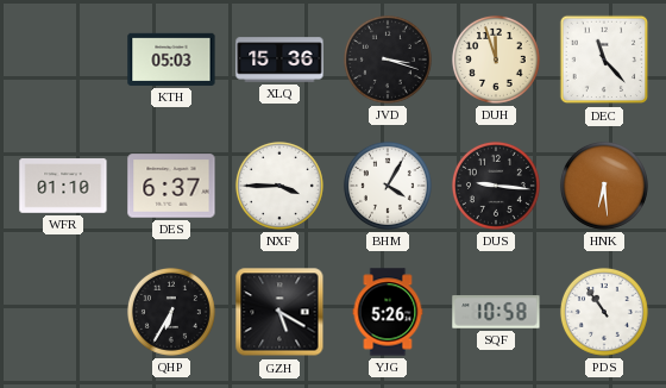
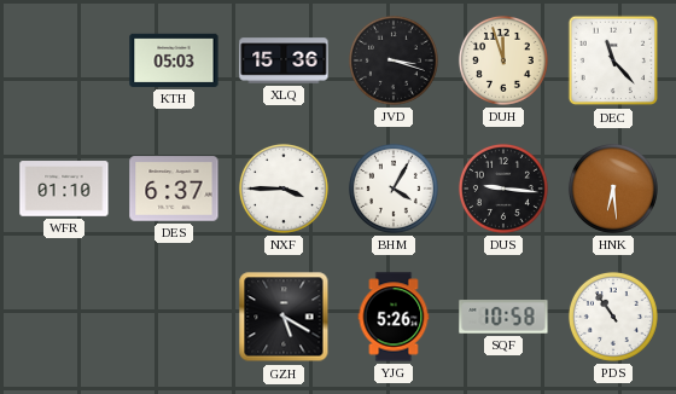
QHP: 6:35 -> none
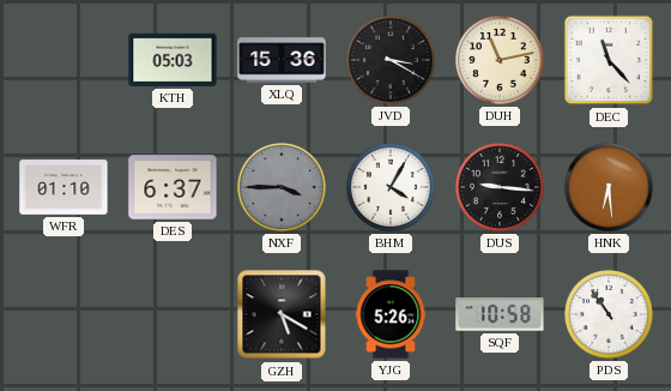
JVD: 3:18 -> 3:20
DUH: 11:57 -> 11:13
NXF dial: white -> grey
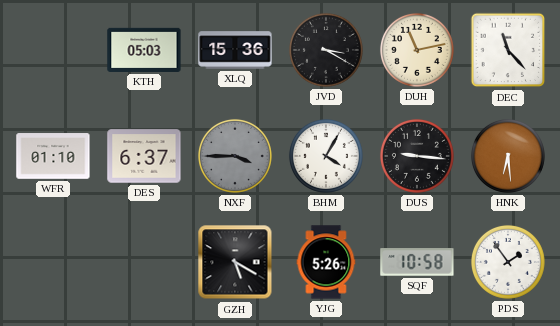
PDS: 10:54 -> 1:54
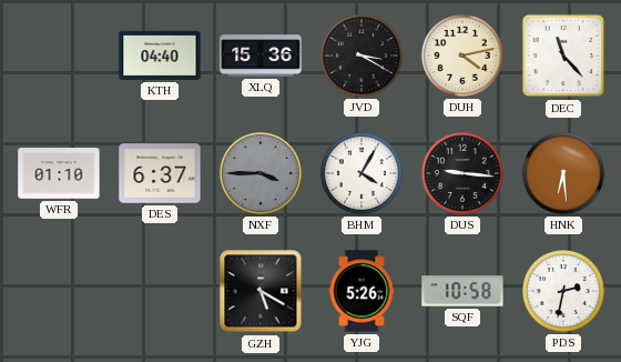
KTH: 05:03 -> 04:40
DUH: 11:13 -> 4:13
PDS: 1:54 -> 2:32
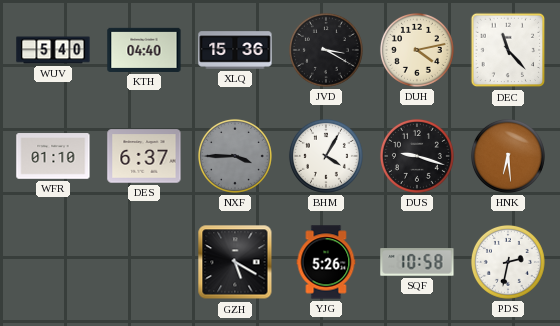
WUV: none -> 5:40
DUS: 9:16 -> 9:18
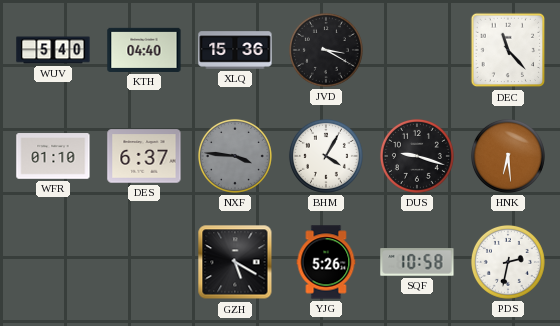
DUH: 4:13 -> none
NXF: 3:45 -> 3:46
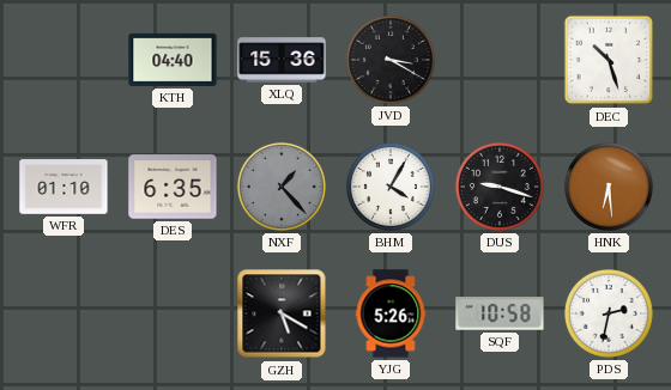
WUV: 5:40 -> none
DEC: 11:23 -> 10:27
DES: 6:37 -> 6:35
NXF: 3:46 -> 1:23
